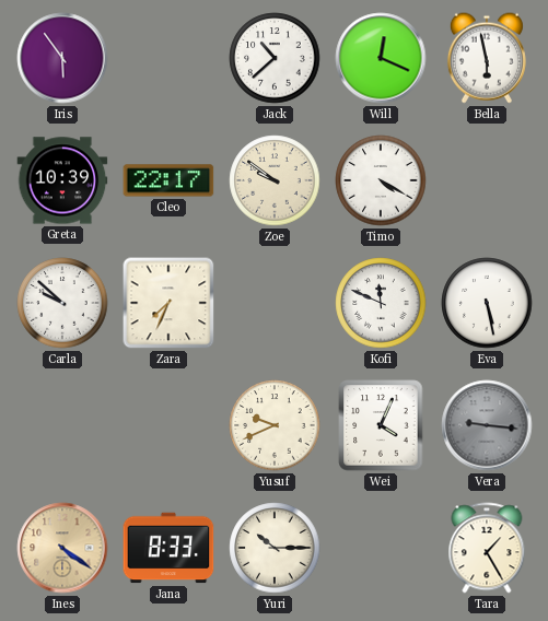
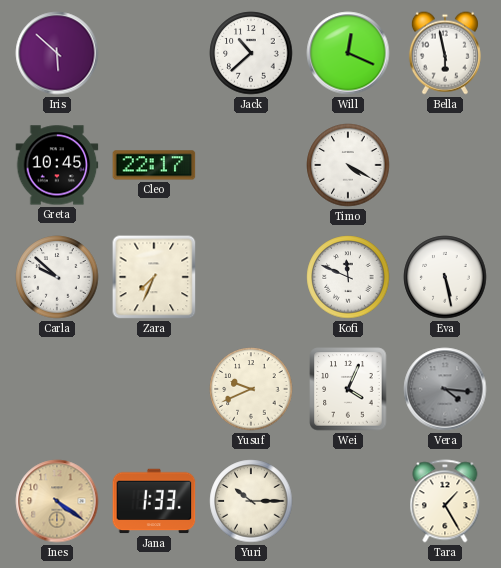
Iris: 5:54 -> 5:52
Greta: 10:39 -> 10:45
Zoe: 9:51 -> none
Vera: 9:16 -> 4:16
Jana: 8:33 -> 1:33
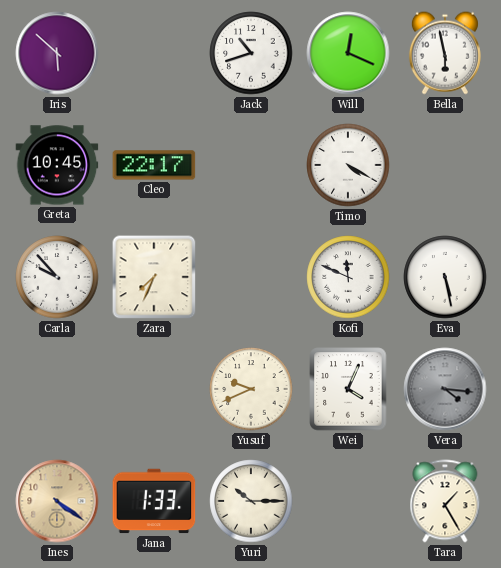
Jack: 10:38 -> 10:42
Carla: 9:52 -> 9:53
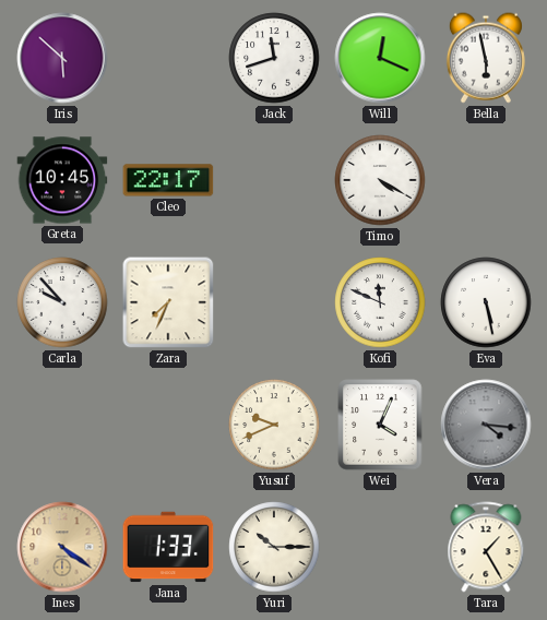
Jack: 10:42 -> 11:42
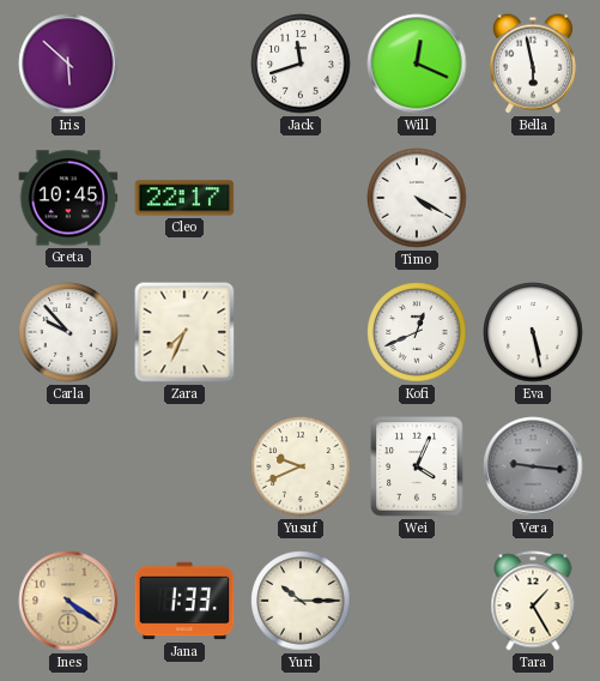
Kofi: 11:49 -> 12:41
Vera: 4:16 -> 9:16
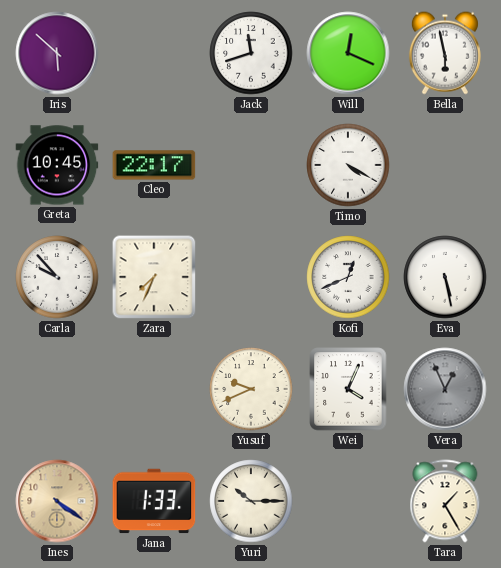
Vera: 9:16 -> 12:56
